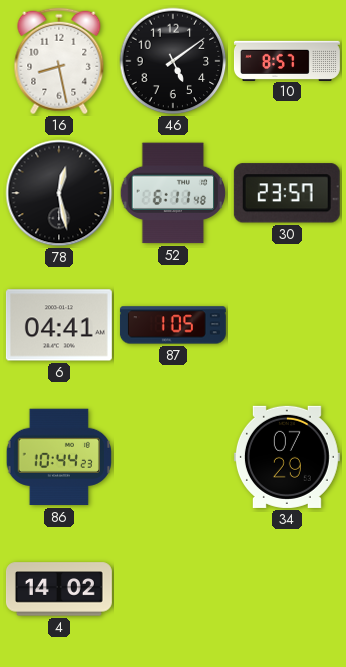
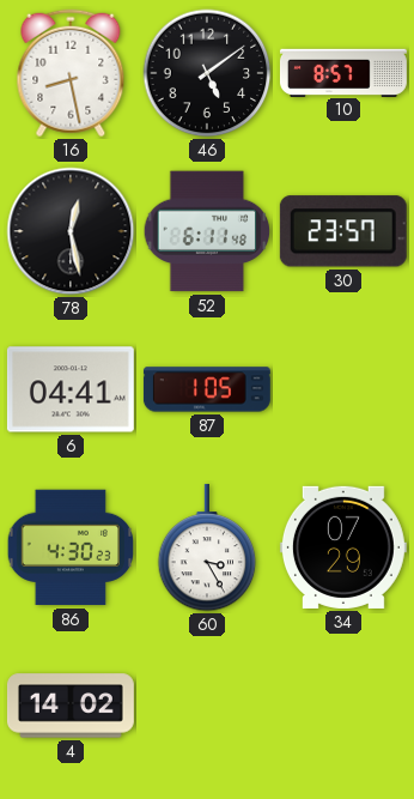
86: 10:44 -> 4:30
60: none -> 3:25
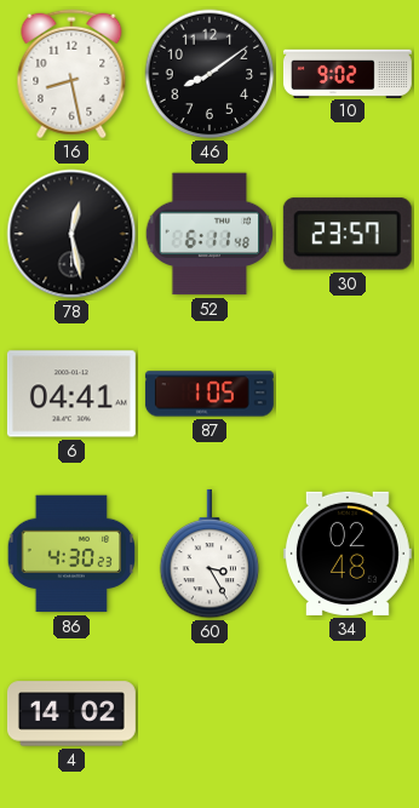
46: 5:09 -> 8:09
10: 8:57 -> 9:02
34: 07:29 -> 02:48
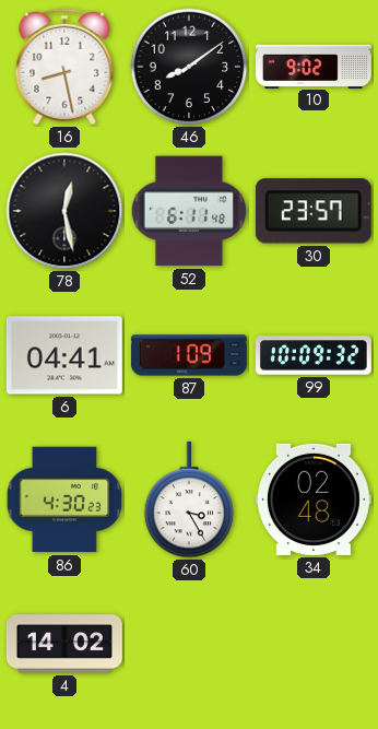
87: 1:05 -> 1:09
99: none -> 10:09
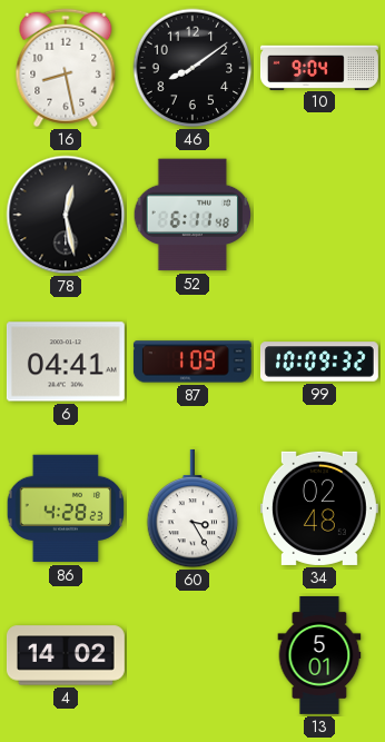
10: 9:02 -> 9:04
30: 23:57 -> none
86: 4:30 -> 4:28
13: none -> 5:01
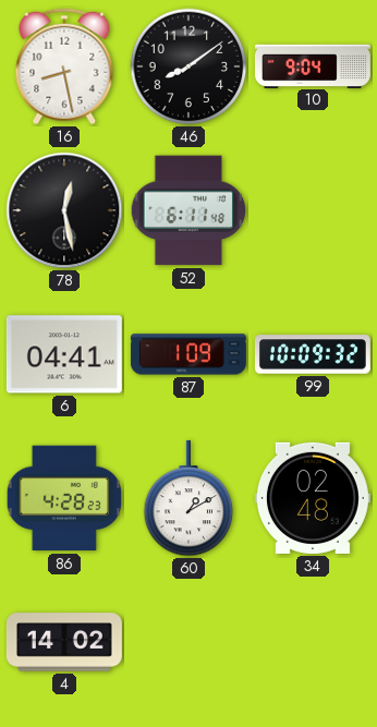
60: 3:25 -> 1:10
13: 5:01 -> none
